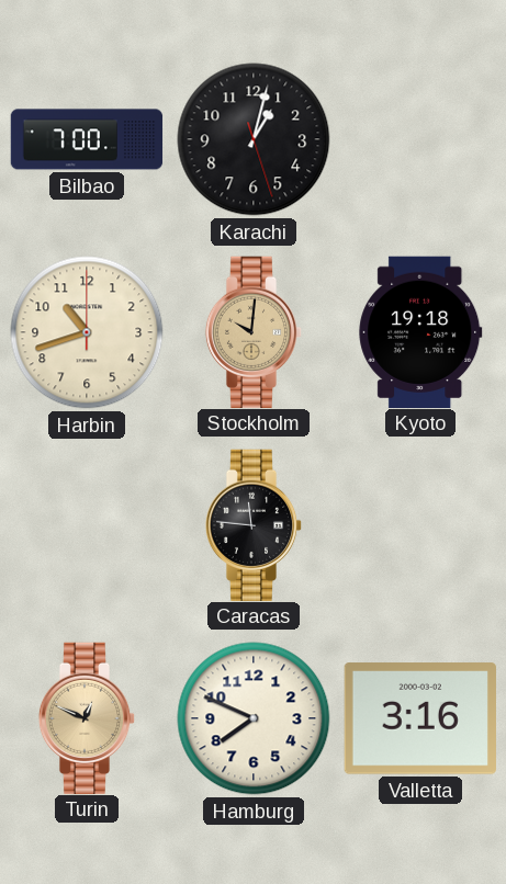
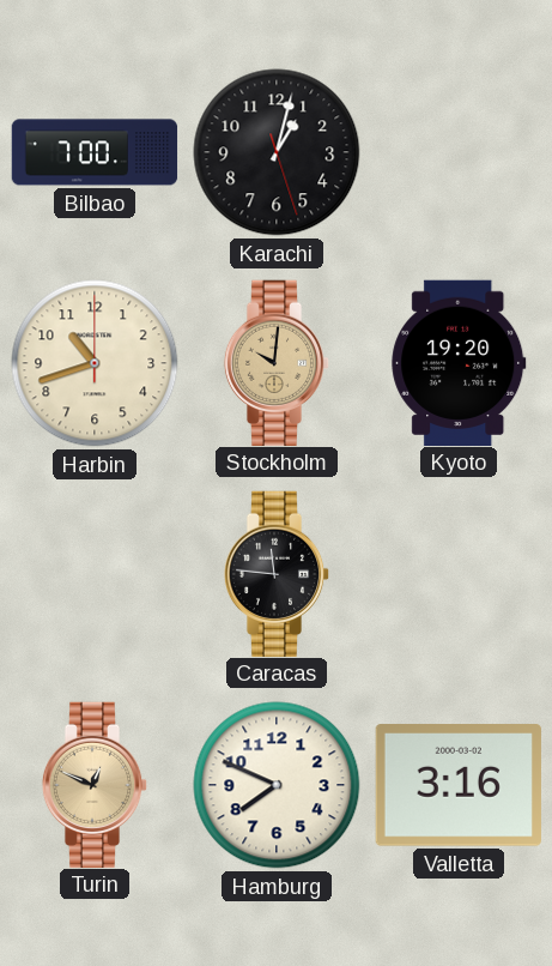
Kyoto: 19:18 -> 19:20
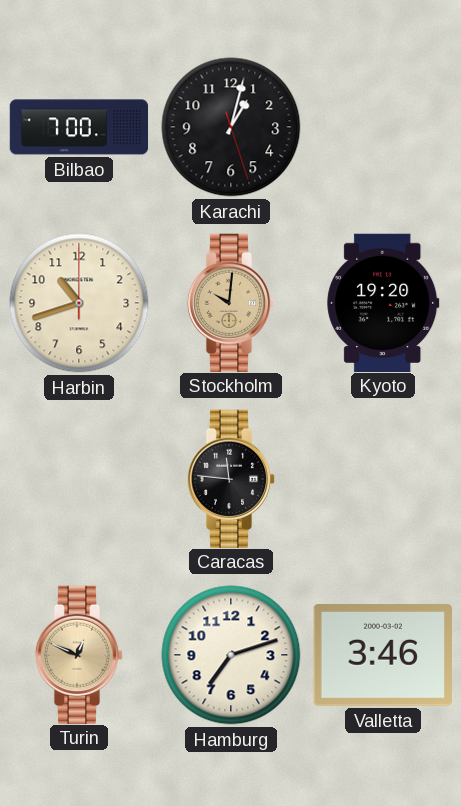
Hamburg: 7:49 -> 7:12
Valletta: 3:16 -> 3:46
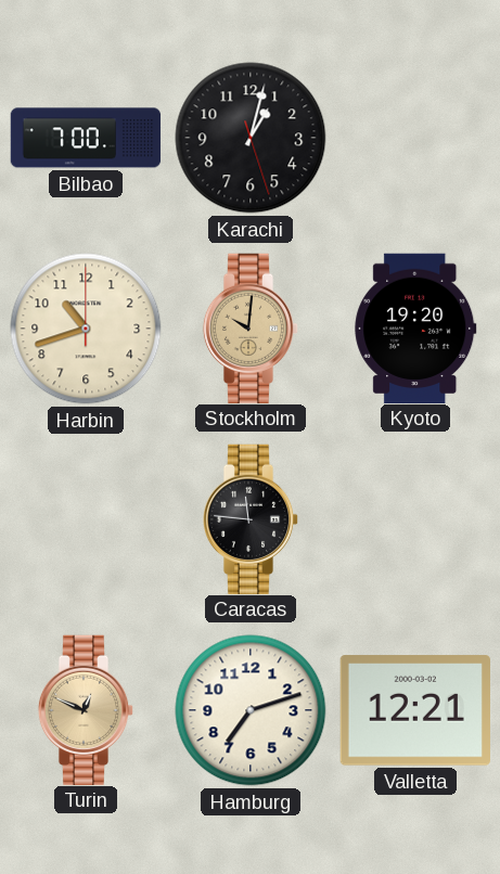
Valletta: 3:46 -> 12:21
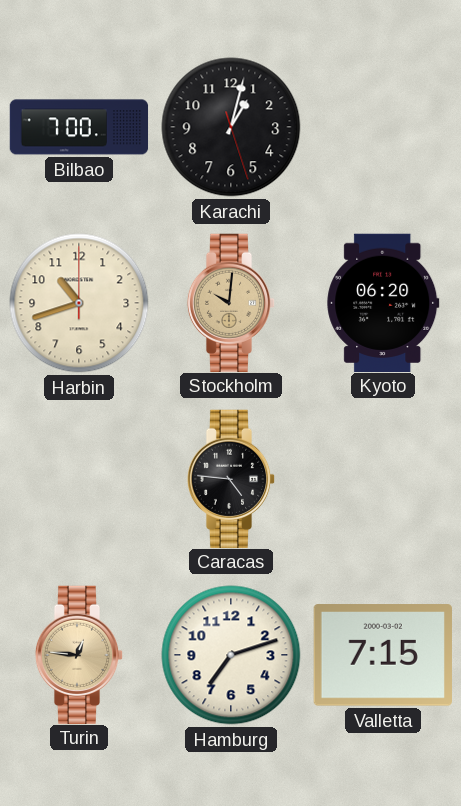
Kyoto: 19:20 -> 06:20
Caracas: 11:46 -> 4:46
Turin: 12:49 -> 12:46
Valletta: 12:21 -> 7:15
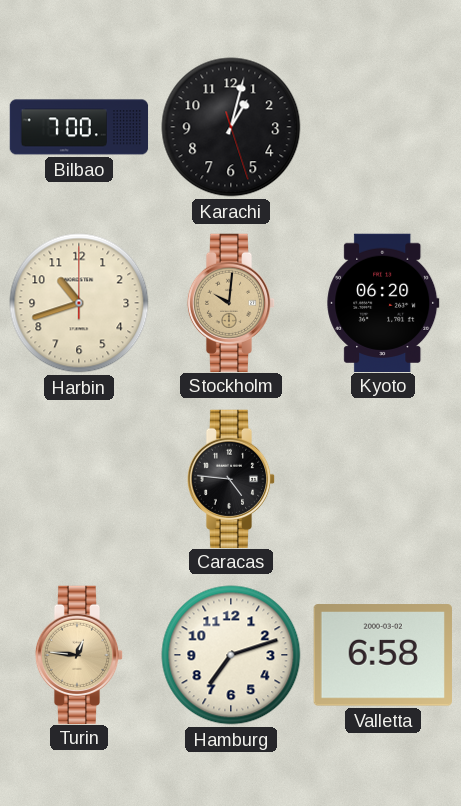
Valletta: 7:15 -> 6:58
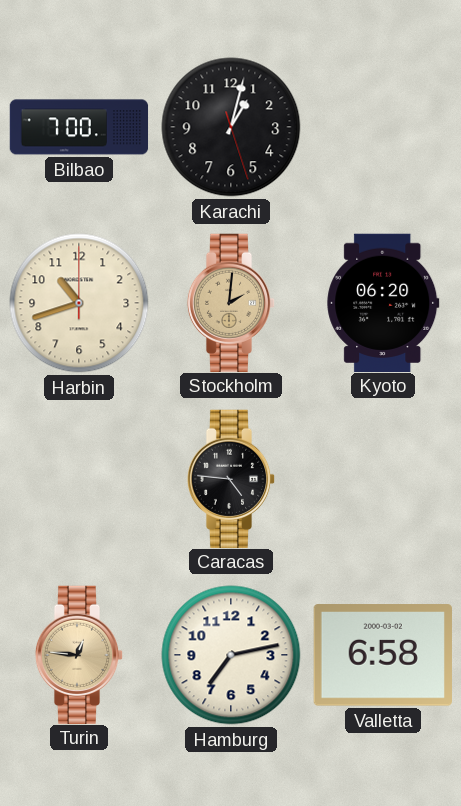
Stockholm: 10:01 -> 2:01
Hamburg: 7:12 -> 7:13
